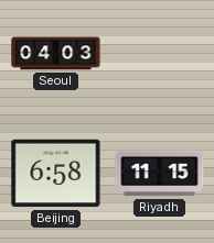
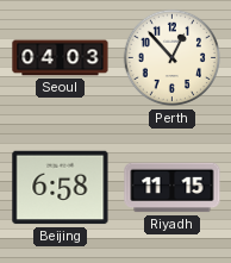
Perth: none -> 12:53
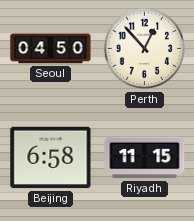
Seoul: 04:03 -> 04:50
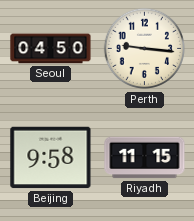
Perth: 12:53 -> 9:16
Beijing: 6:58 -> 9:58
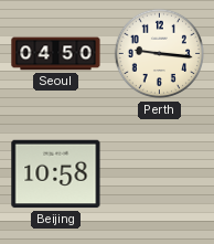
Beijing: 9:58 -> 10:58
Riyadh: 11:15 -> none
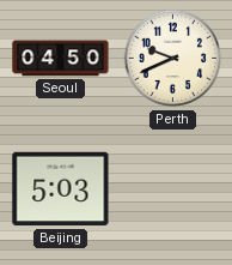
Perth: 9:16 -> 9:41
Beijing: 10:58 -> 5:03
